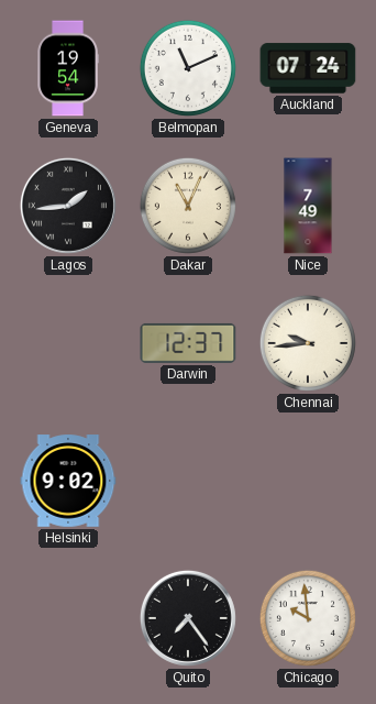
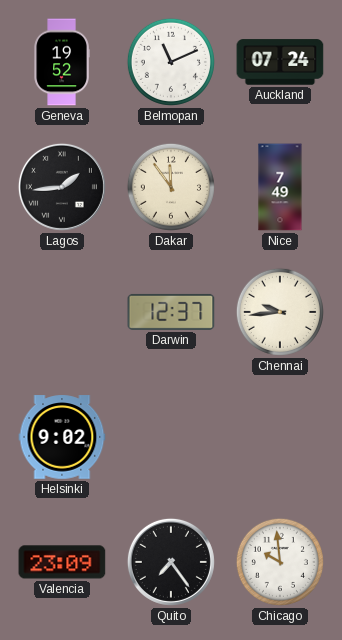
Geneva: 19:54 -> 19:52
Dakar: 11:04 -> 11:54
Valencia: none -> 23:09
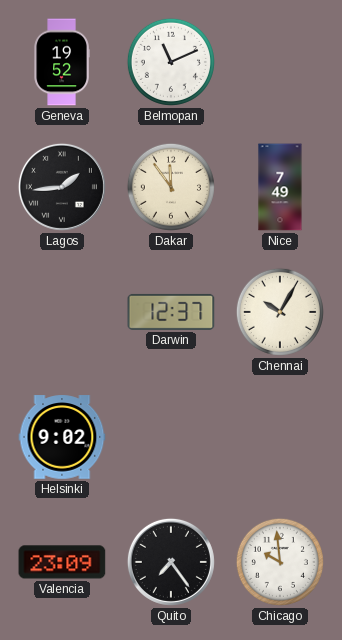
Auckland: 07:24 -> none
Chennai: 9:44 -> 10:05
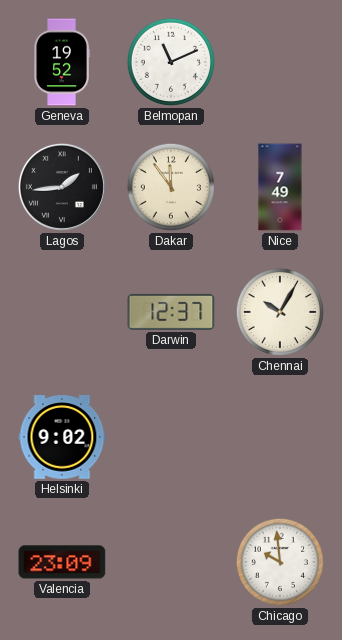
Quito: 7:24 -> none
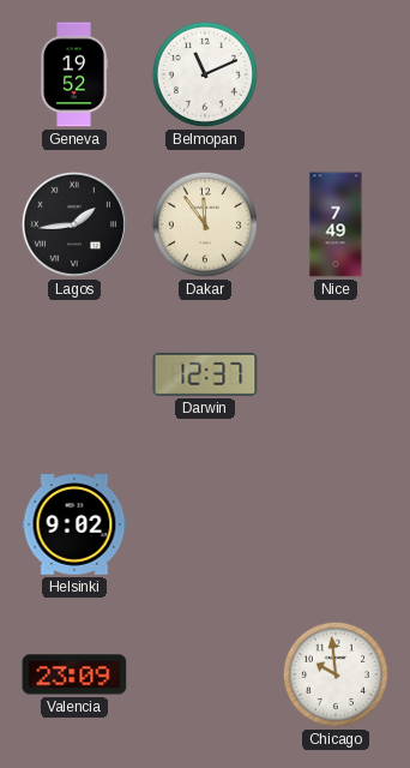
Chennai: 10:05 -> none
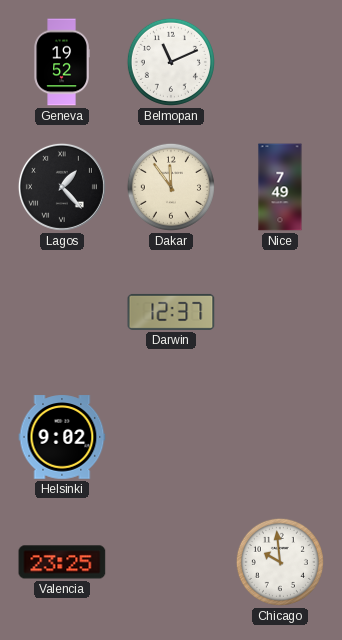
Lagos: 1:44 -> 1:23
Valencia: 23:09 -> 23:25
